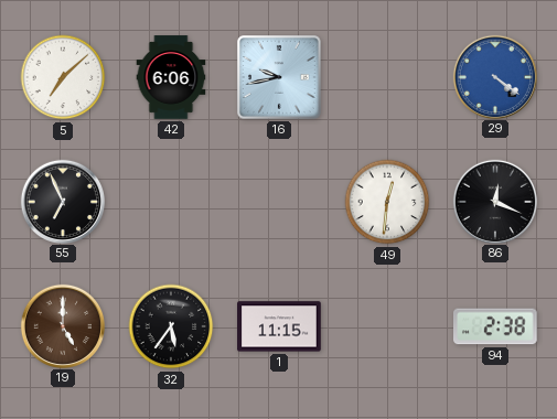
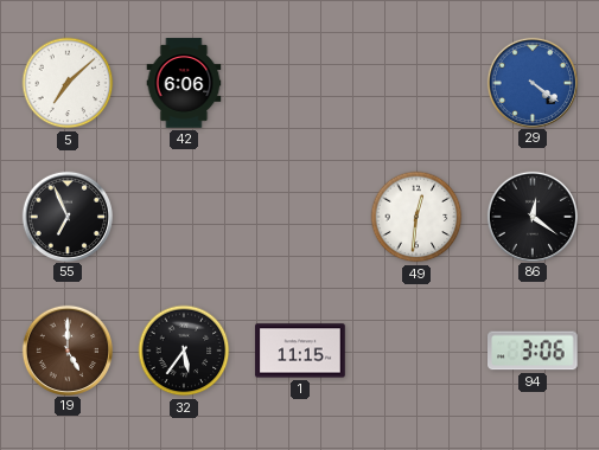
16: 9:43 -> none
86: 12:19 -> 12:21
94: 2:38 -> 3:06
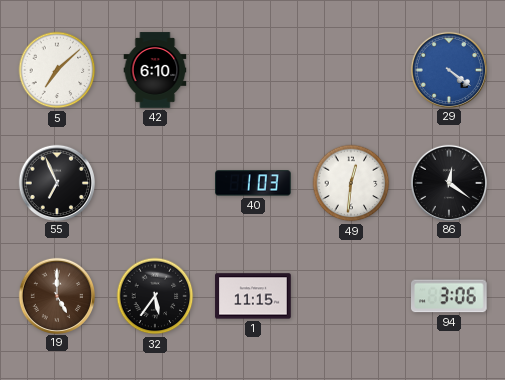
42: 6:06 -> 6:10
40: none -> 1:03
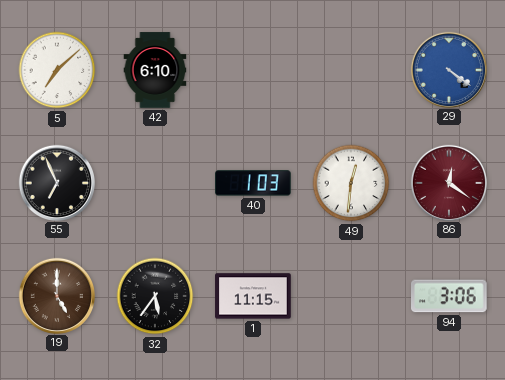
86 dial: black -> burgundy
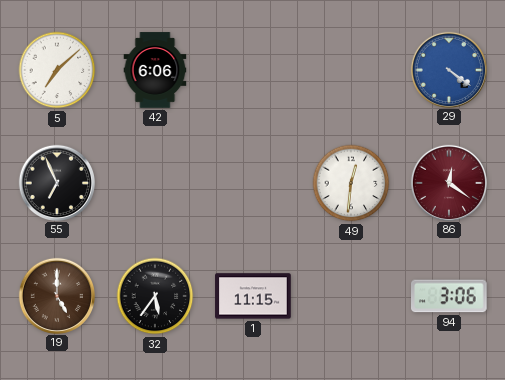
42: 6:10 -> 6:06
40: 1:03 -> none
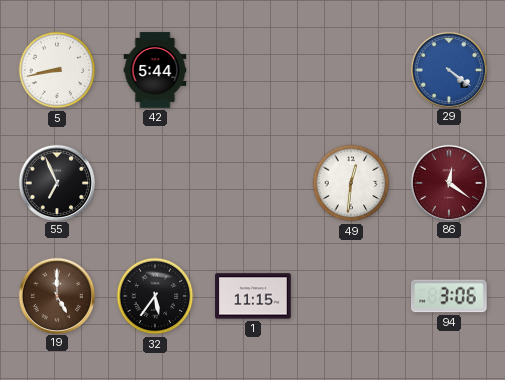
5: 7:08 -> 8:43
42: 6:06 -> 5:44
